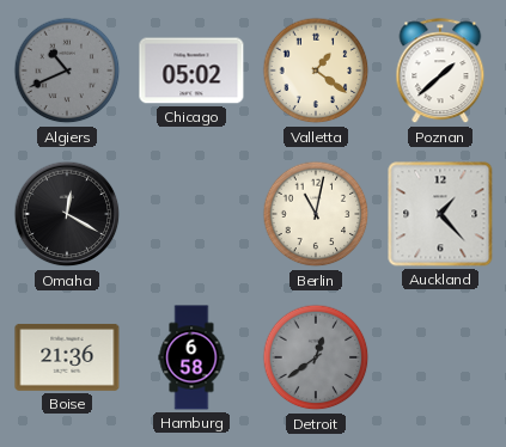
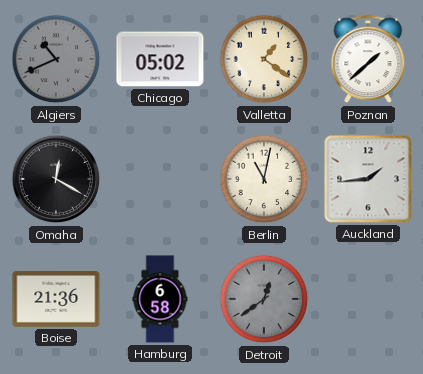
Auckland: 1:23 -> 1:44
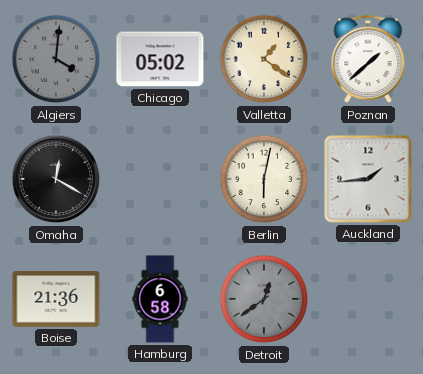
Algiers: 10:41 -> 4:01
Berlin: 11:02 -> 6:02
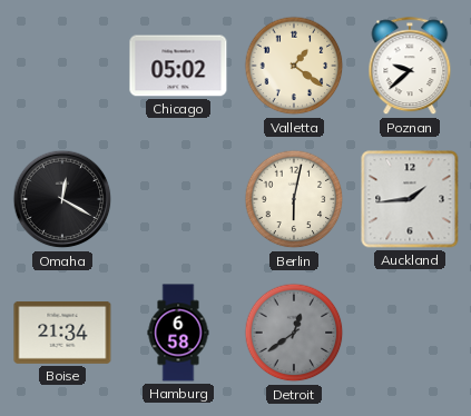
Algiers: 4:01 -> none
Poznan: 1:38 -> 9:38
Boise: 21:36 -> 21:34
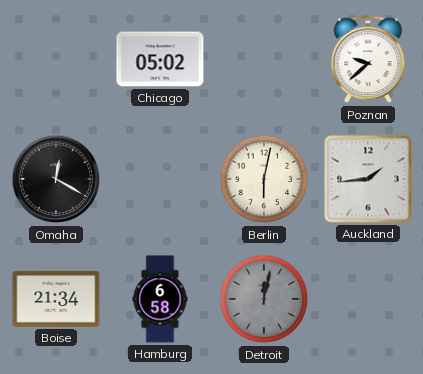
Valletta: 1:21 -> none
Detroit: 12:39 -> 12:02
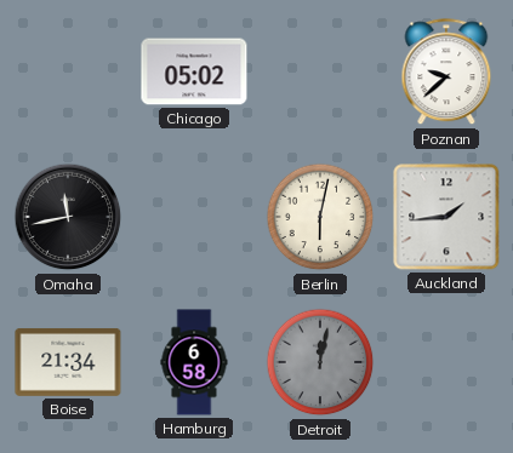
Omaha: 12:20 -> 11:43
